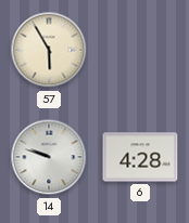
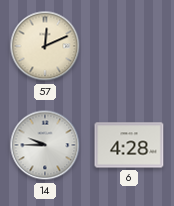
57: 5:55 -> 12:11
14: 9:48 -> 9:45
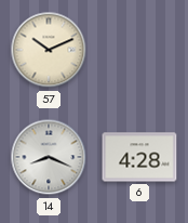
57: 12:11 -> 10:11
14: 9:45 -> 8:19
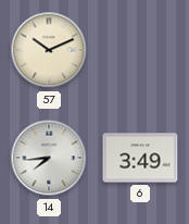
14: 8:19 -> 7:44
6: 4:28 -> 3:49
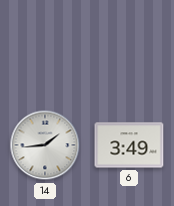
57: 10:11 -> none
14: 7:44 -> 1:44
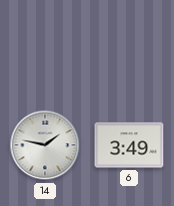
14: 1:44 -> 1:47
